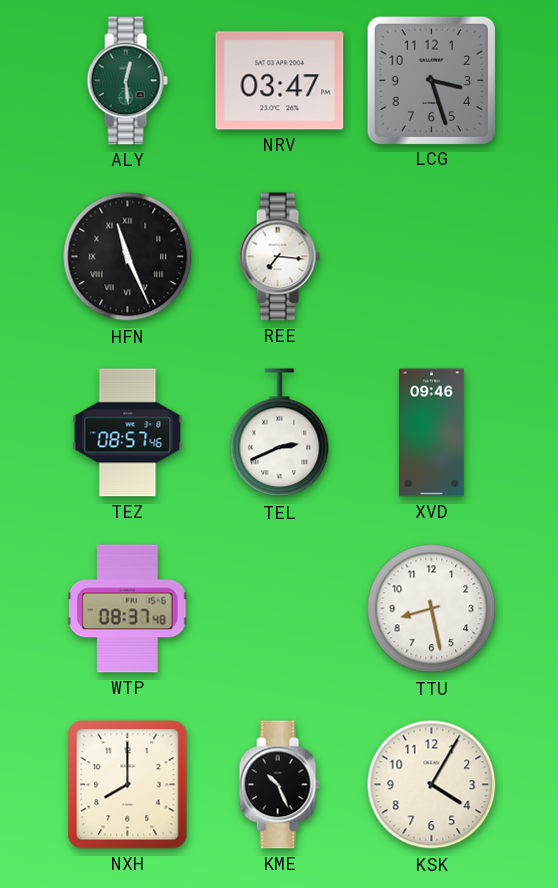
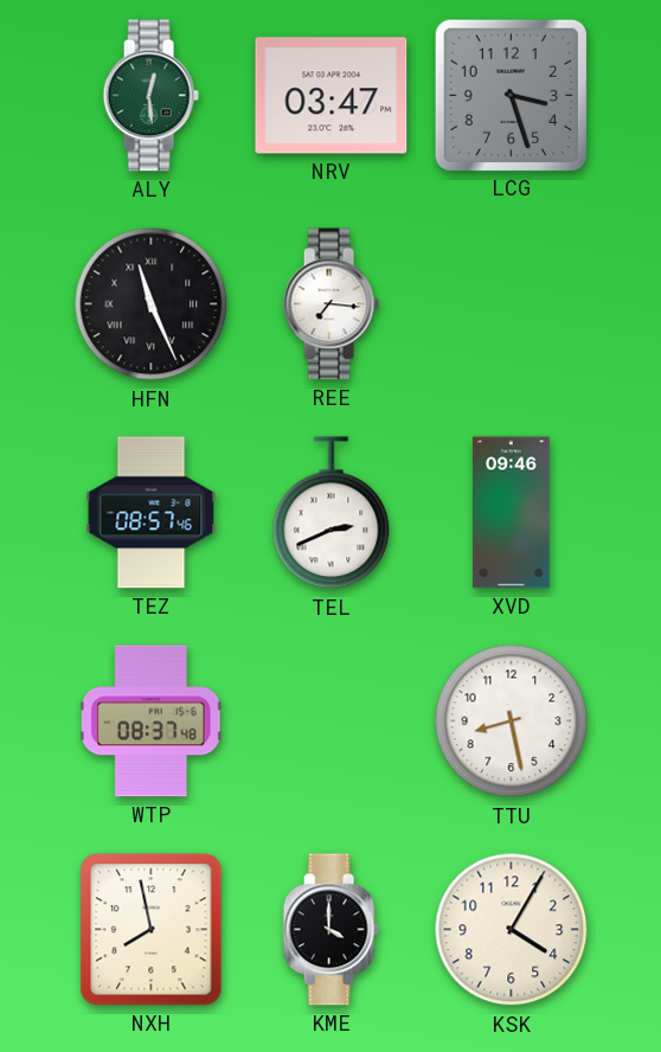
NXH: 8:00 -> 7:58
KME: 10:26 -> 4:00
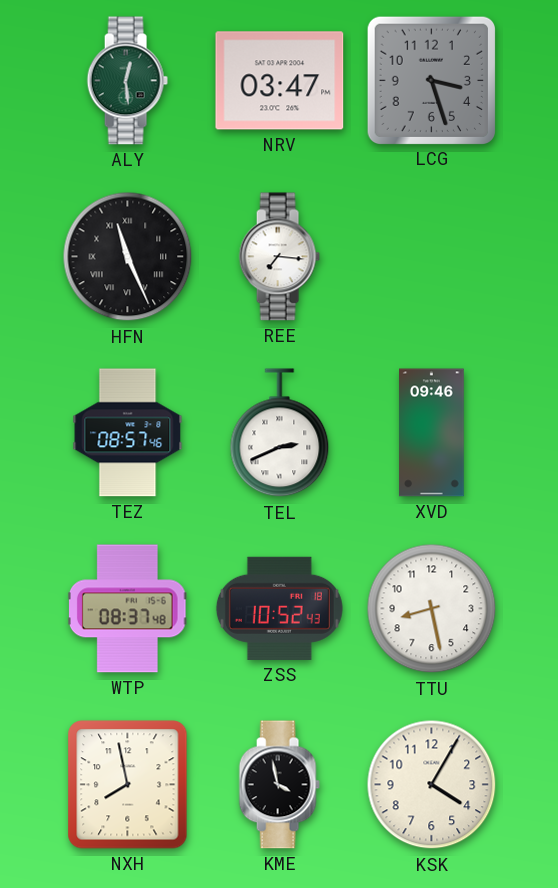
ZSS: none -> 10:52
KME: 4:00 -> 3:58
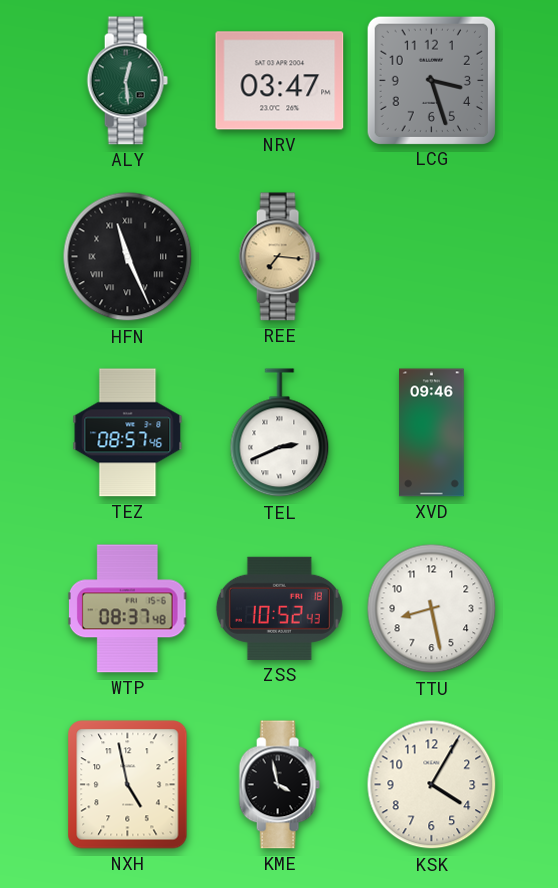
REE dial: white -> champagne
NXH: 7:58 -> 4:58
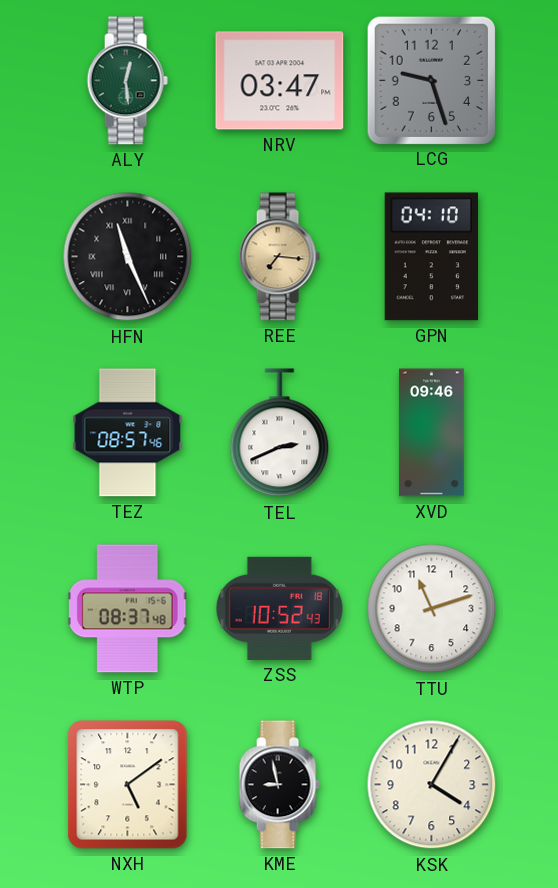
LCG: 3:27 -> 9:27
GPN: none -> 04:10
TTU: 8:28 -> 11:12
NXH: 4:58 -> 5:09
KME: 3:58 -> 8:58
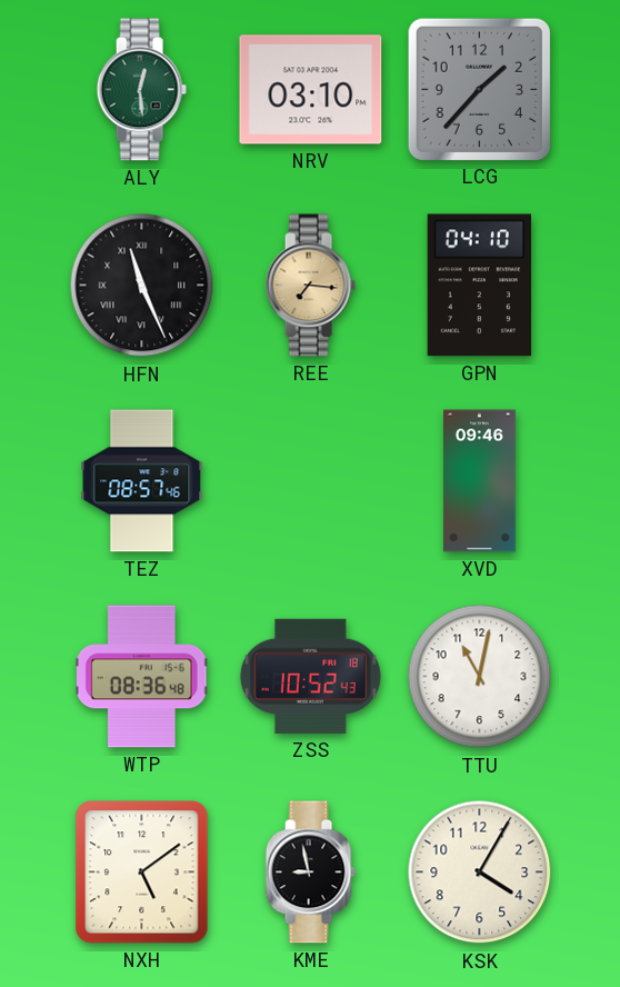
NRV: 03:47 -> 03:10
LCG: 9:27 -> 1:37
TEL: 2:41 -> none
WTP: 08:37 -> 08:36
TTU: 11:12 -> 11:02
